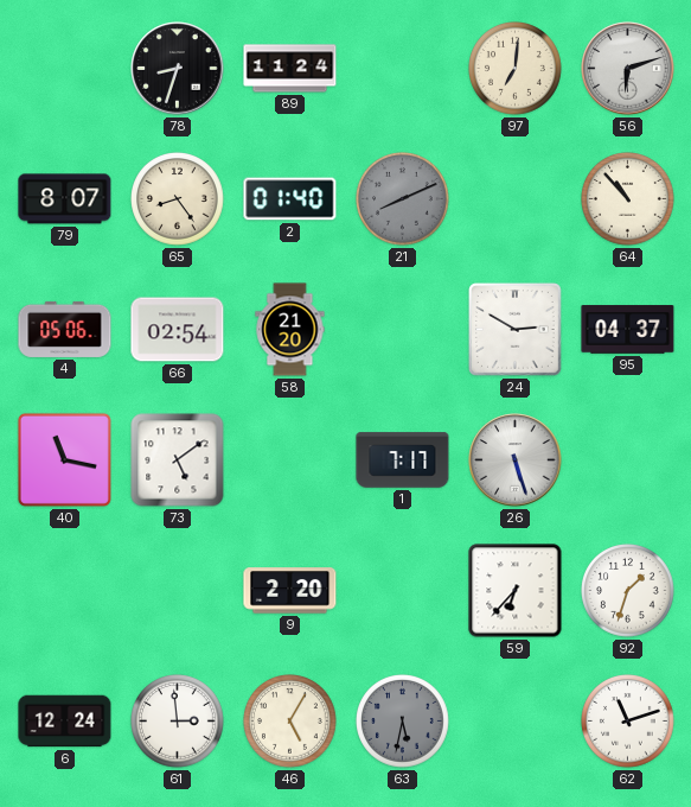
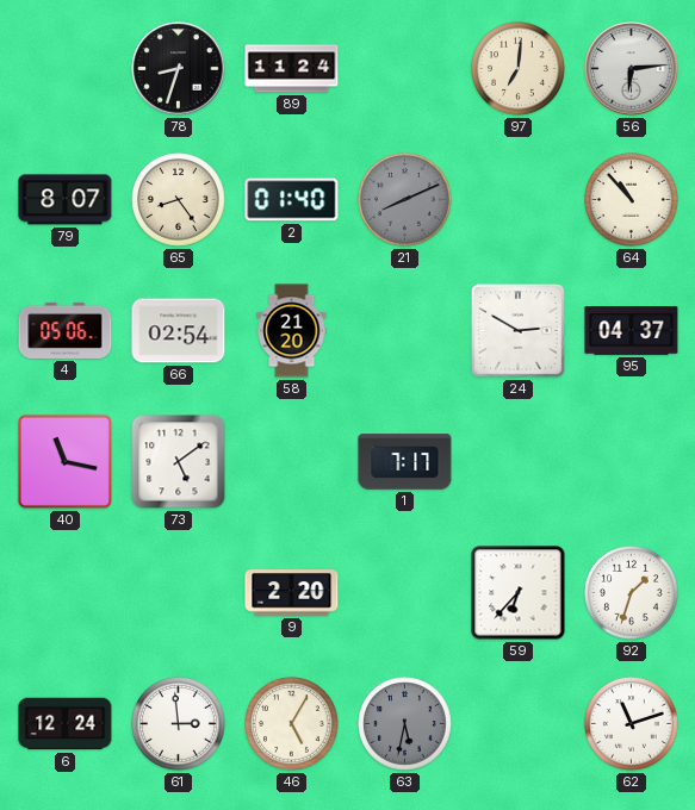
56: 6:12 -> 6:14
26: 5:27 -> none
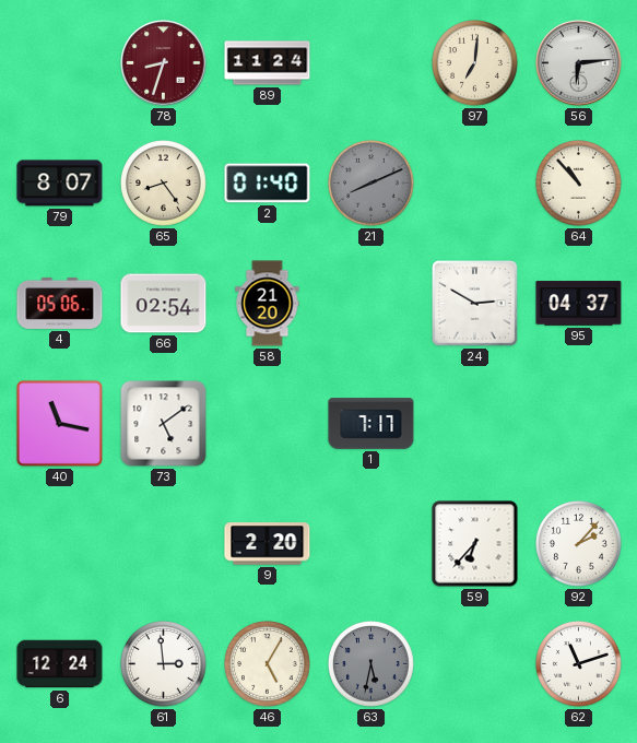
78 dial: black -> burgundy
92: 1:33 -> 2:07
